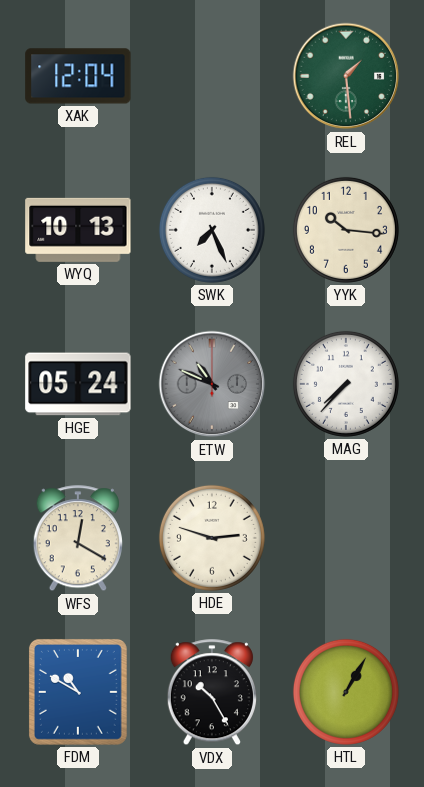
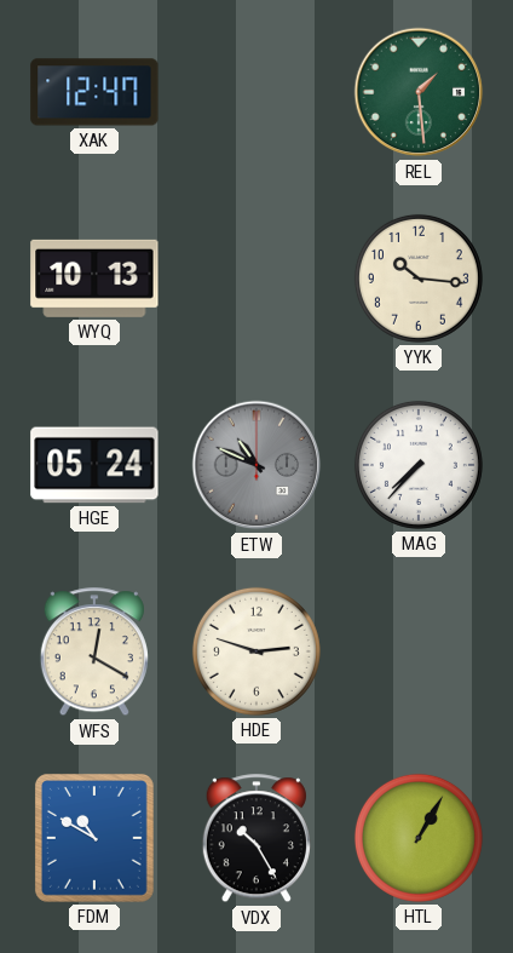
XAK: 12:04 -> 12:47
SWK: 7:26 -> none
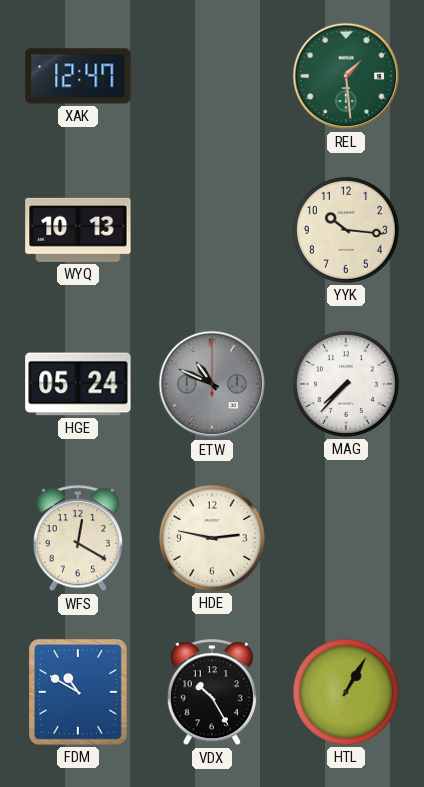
HDE: 2:48 -> 2:47
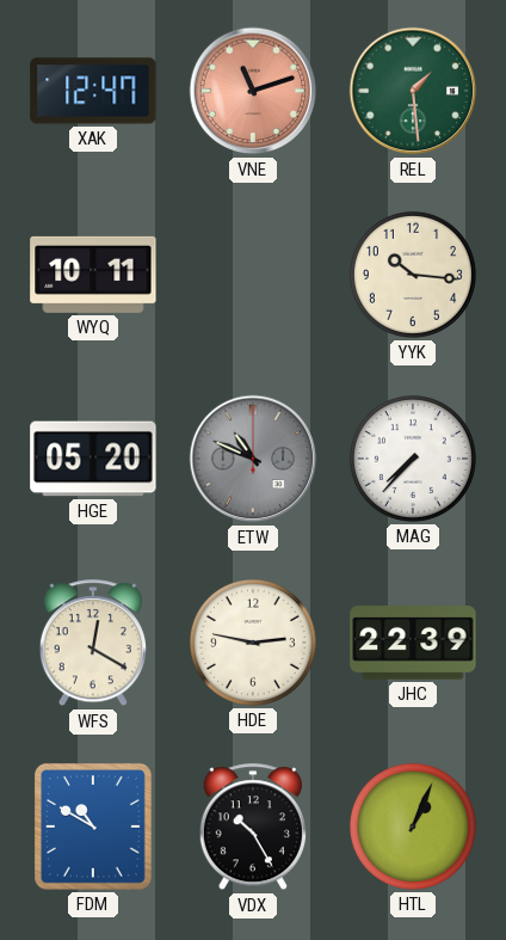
VNE: none -> 11:12
WYQ: 10:13 -> 10:11
HGE: 05:24 -> 05:20
JHC: none -> 22:39
HTL: 1:05 -> 1:04
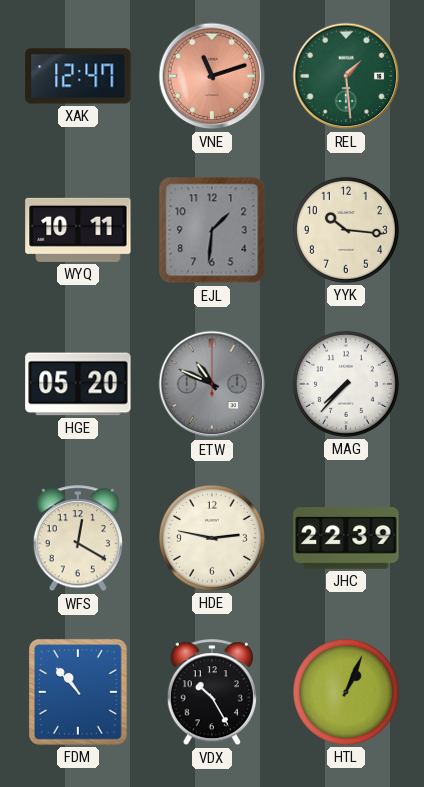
EJL: none -> 1:31
FDM: 10:50 -> 10:53
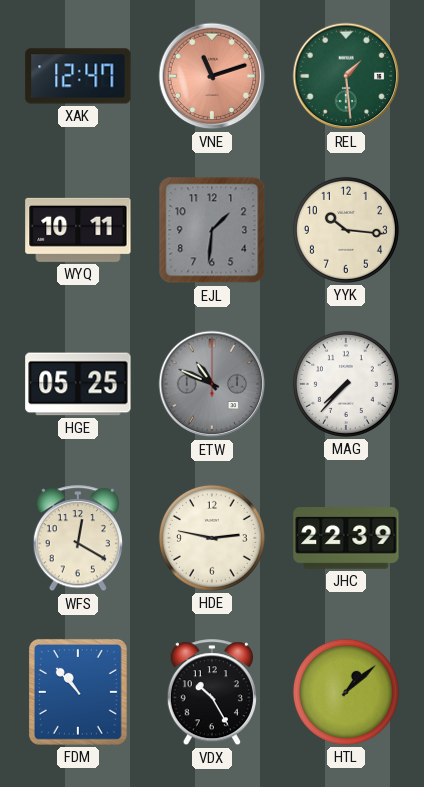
HGE: 05:20 -> 05:25
HTL: 1:04 -> 1:08
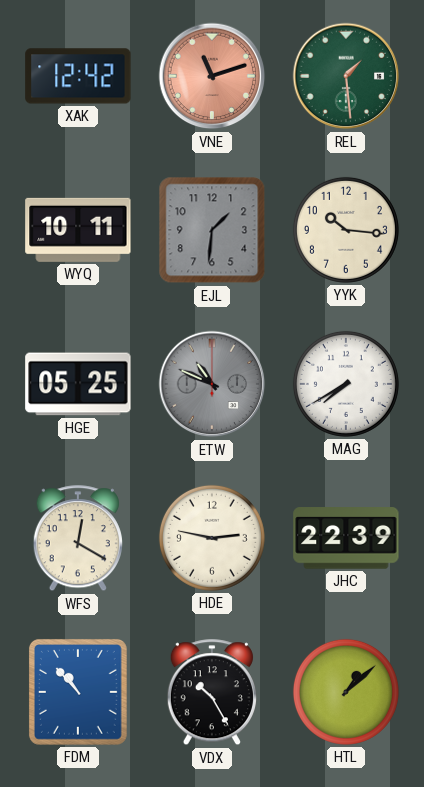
XAK: 12:47 -> 12:42
MAG: 7:37 -> 7:40
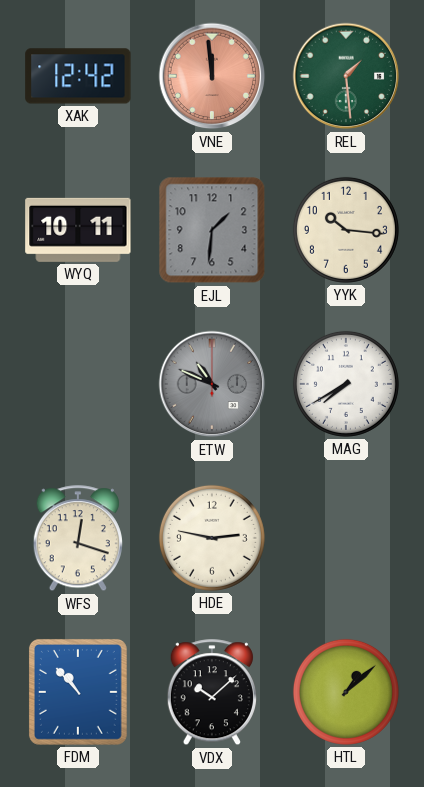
VNE: 11:12 -> 11:59
HGE: 05:25 -> none
WFS: 12:20 -> 12:18
JHC: 22:39 -> none
VDX: 10:25 -> 10:08
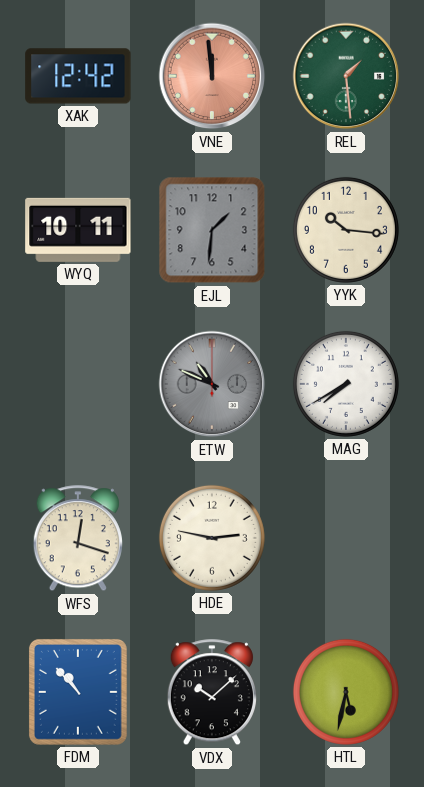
HTL: 1:08 -> 5:32
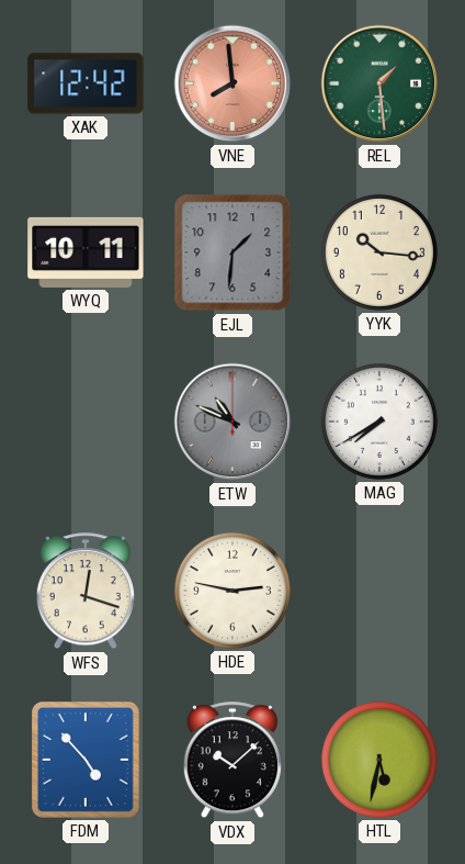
VNE: 11:59 -> 7:59
FDM: 10:53 -> 4:53
